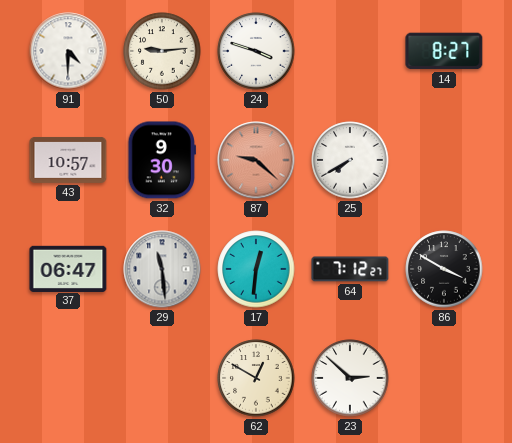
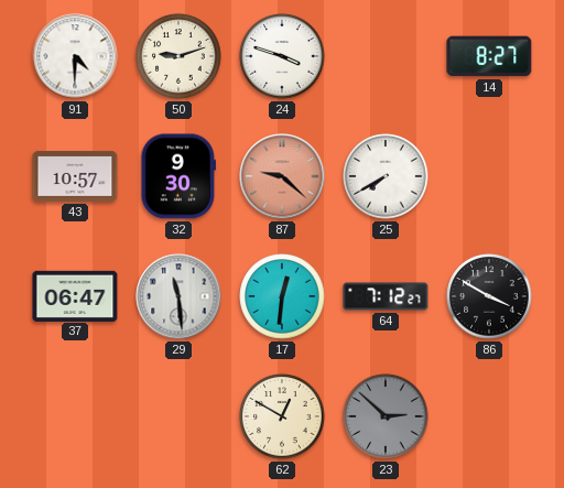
50: 9:14 -> 9:12
23 dial: white -> grey
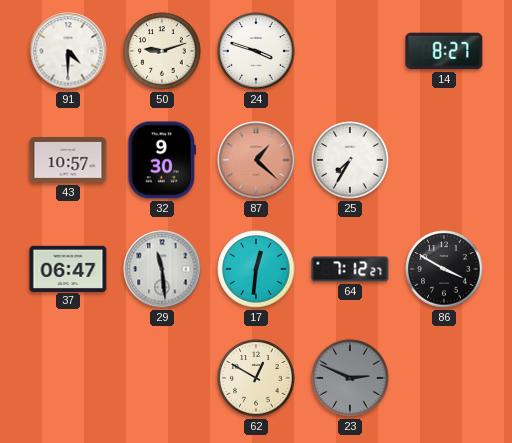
87: 9:22 -> 1:22
25: 7:40 -> 7:35
23: 2:52 -> 2:49
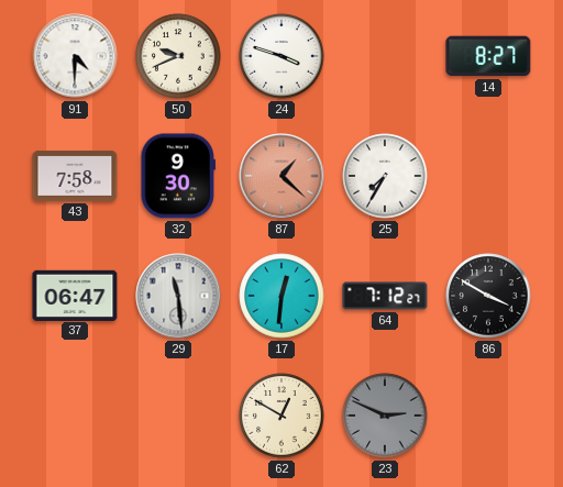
50: 9:12 -> 9:41
43: 10:57 -> 7:58
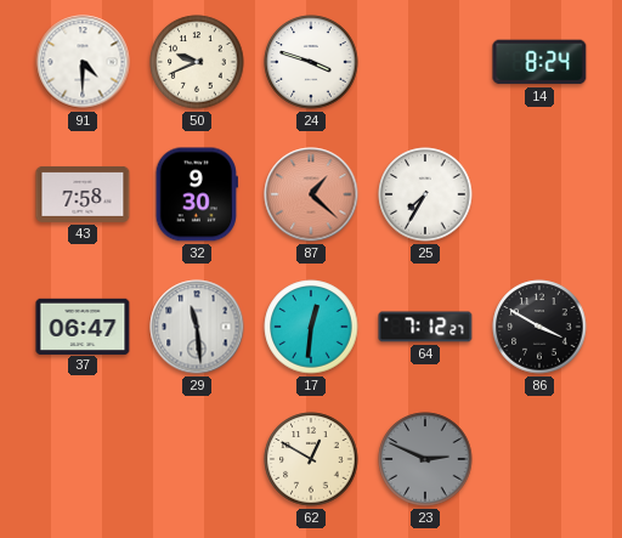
14: 8:27 -> 8:24
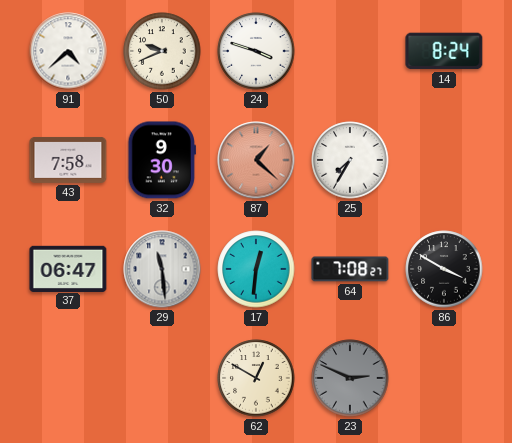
91: 4:30 -> 4:38
64: 7:12 -> 7:08
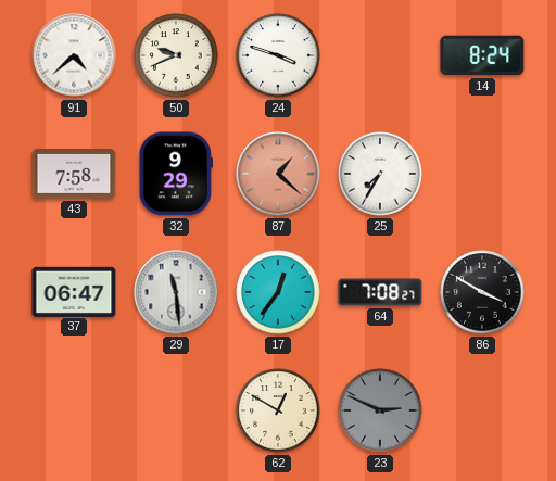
32: 9:30 -> 9:29
17: 12:31 -> 12:36
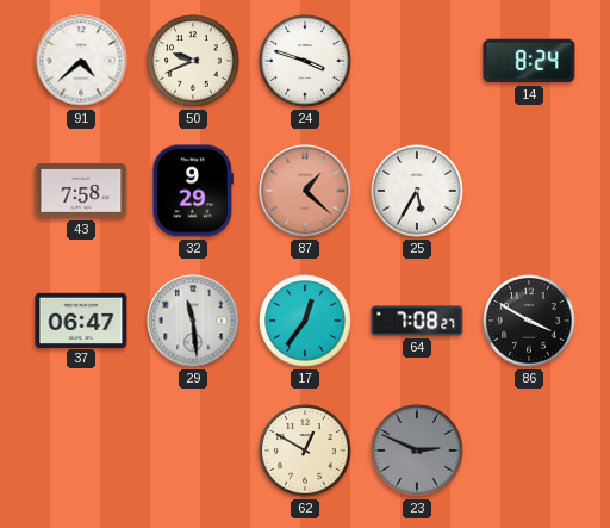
25: 7:35 -> 5:35
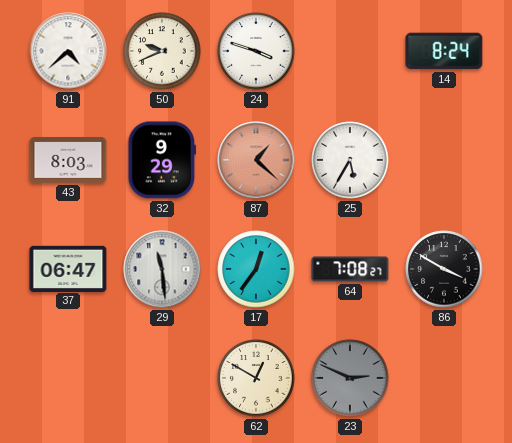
43: 7:58 -> 8:03
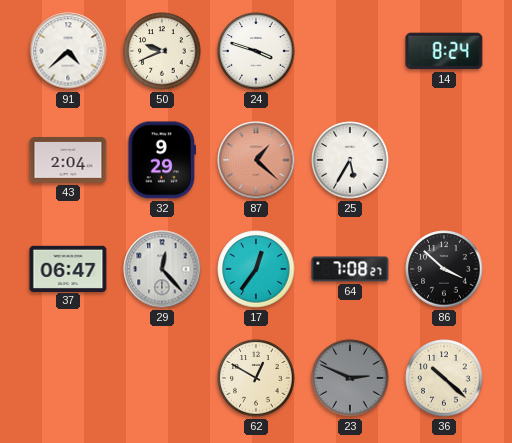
43: 8:03 -> 2:04
29: 11:29 -> 12:23
86: 3:50 -> 3:52
36: none -> 10:22
